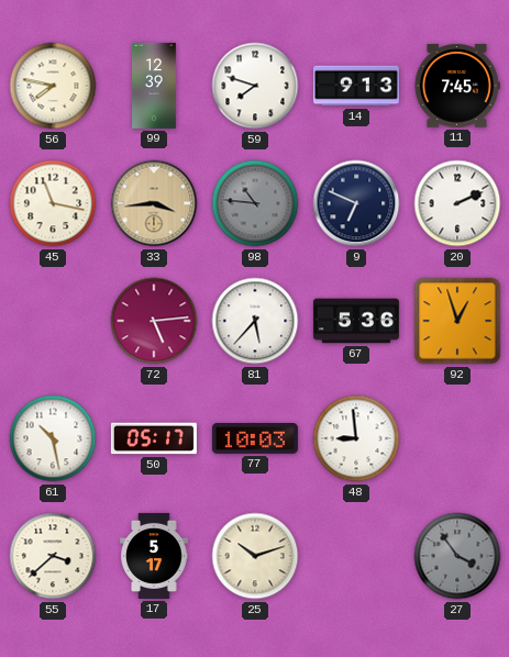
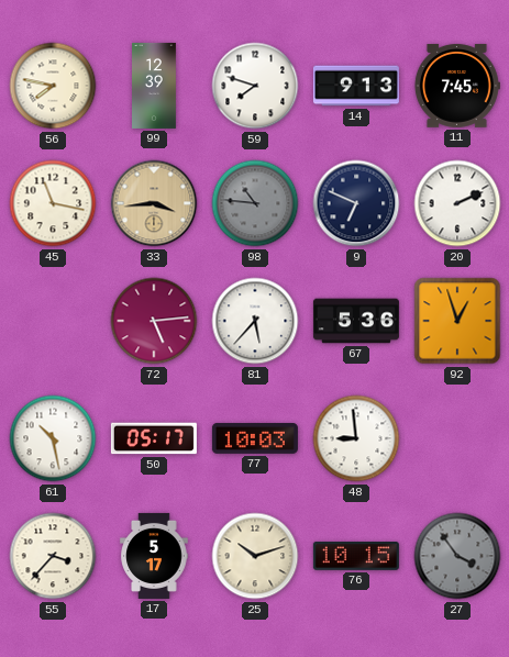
55: 3:38 -> 3:37
76: none -> 10:15
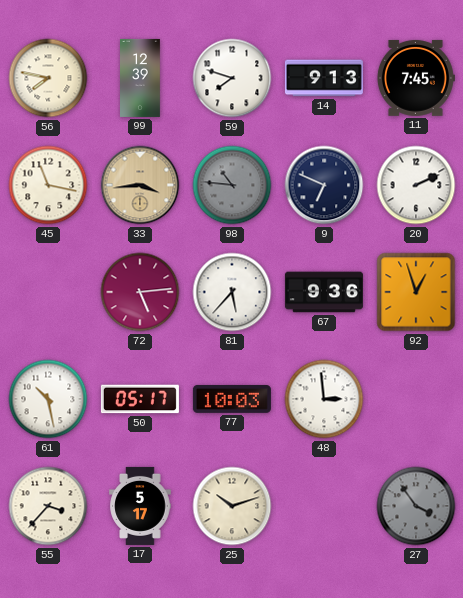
67: 5:36 -> 9:36
48: 8:59 -> 2:59
76: 10:15 -> none
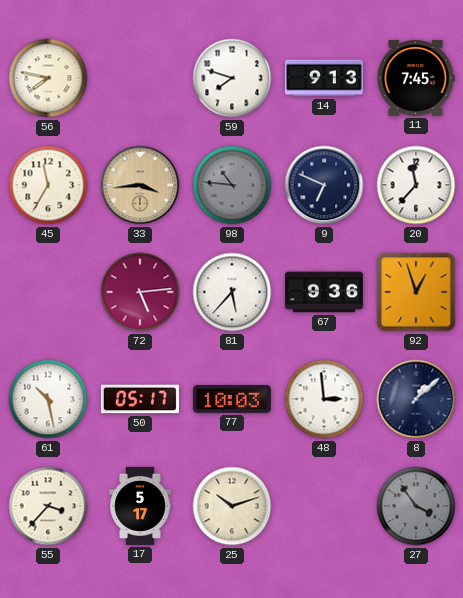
99: 12:39 -> none
45: 11:17 -> 11:35
20: 2:11 -> 11:37
8: none -> 1:08
